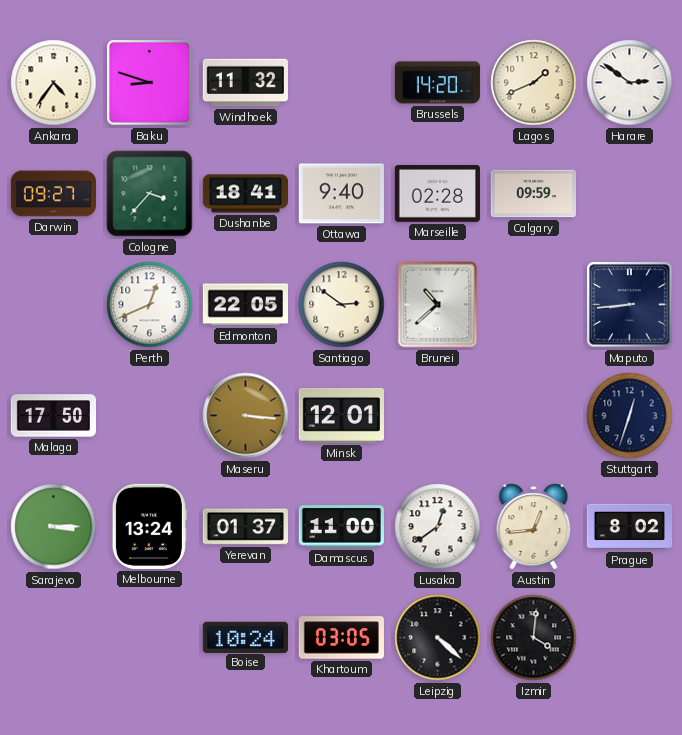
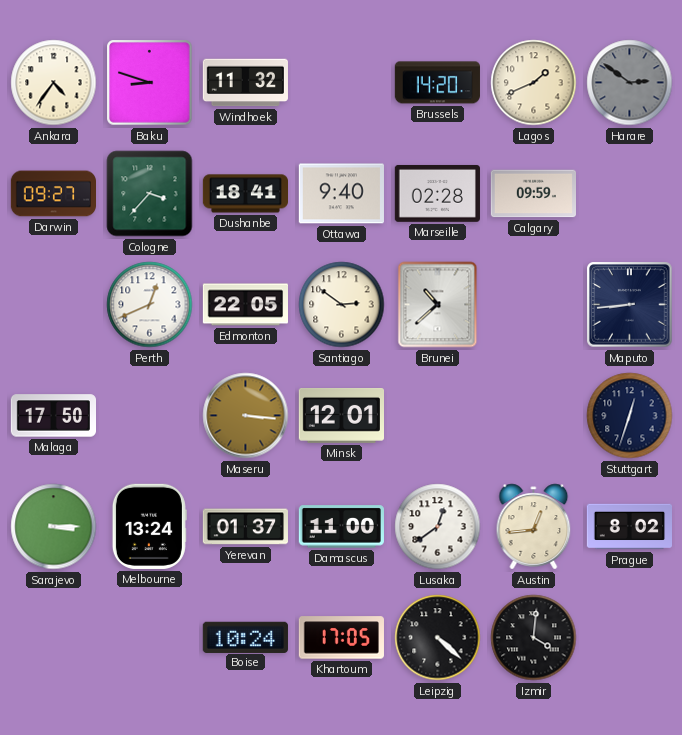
Harare dial: white -> grey
Khartoum: 03:05 -> 17:05
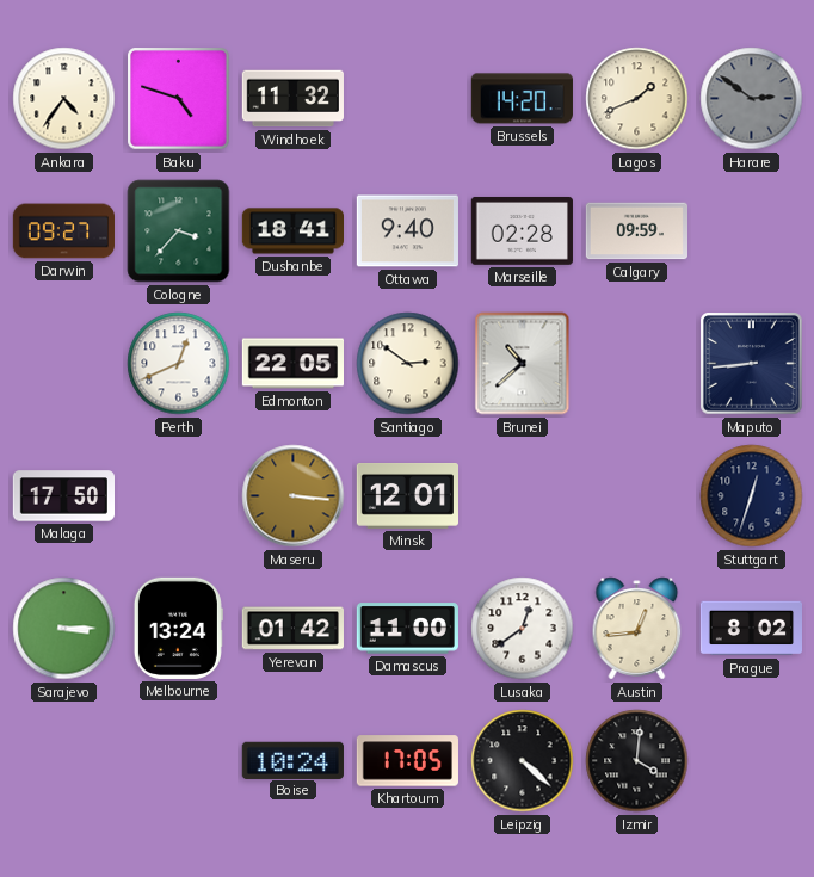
Baku: 8:48 -> 4:48
Yerevan: 01:37 -> 01:42
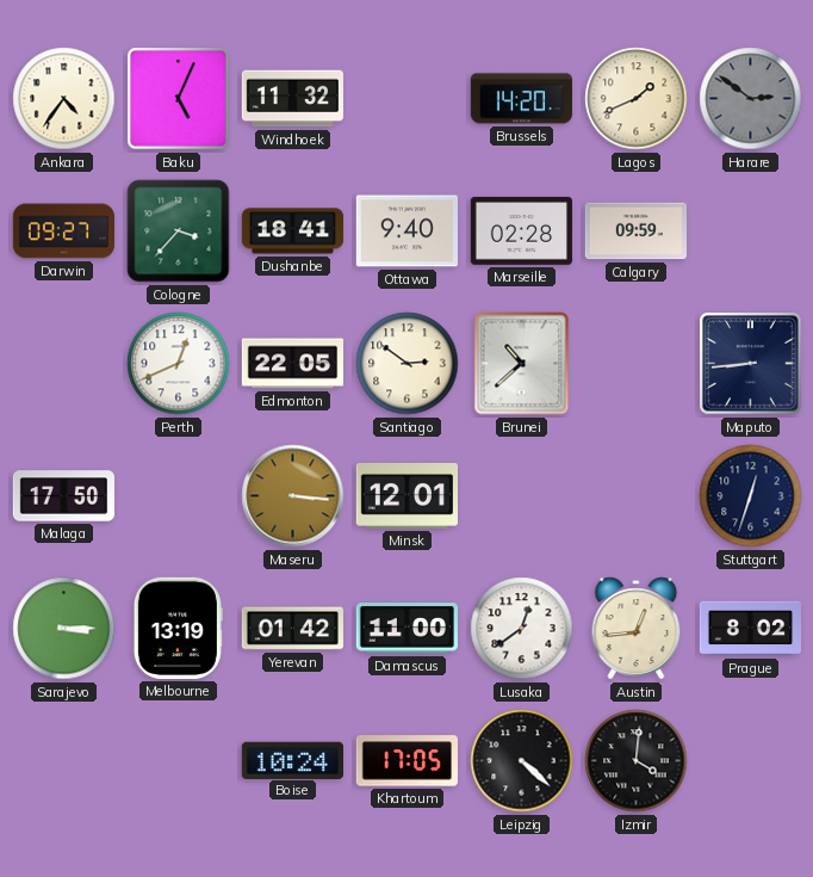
Baku: 4:48 -> 5:04
Melbourne: 13:24 -> 13:19
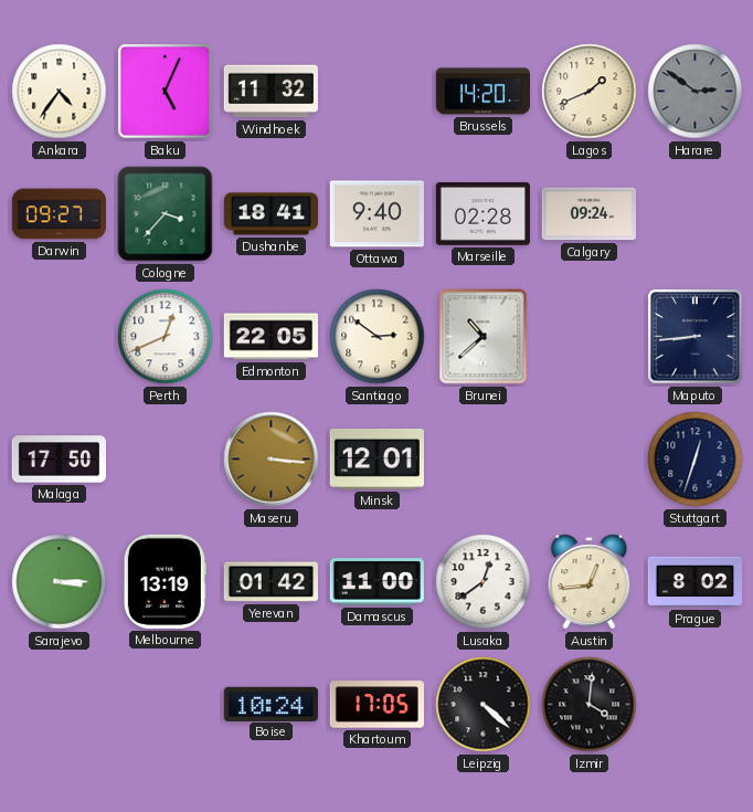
Calgary: 09:59 -> 09:24
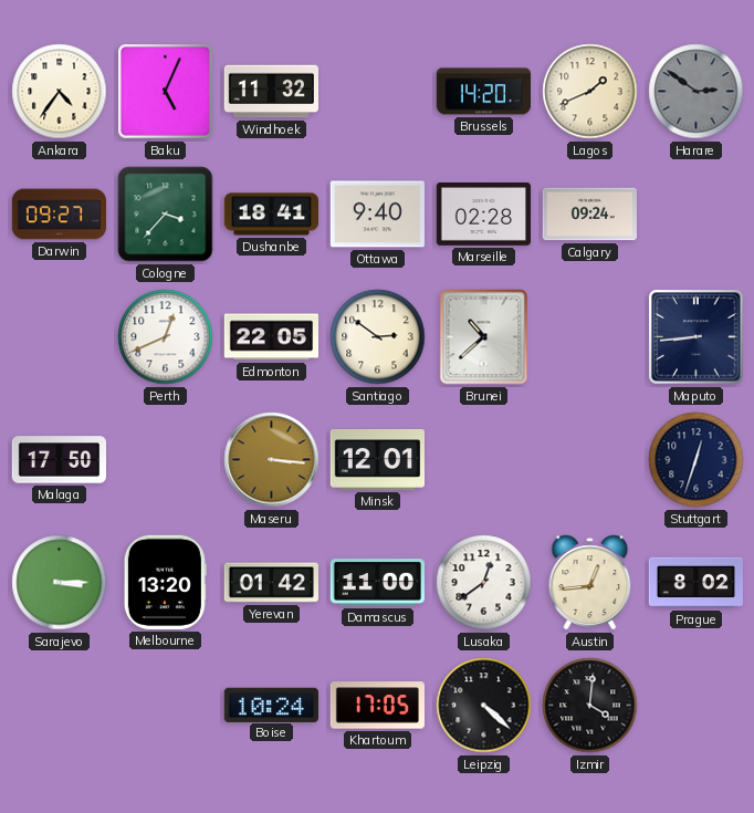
Melbourne: 13:19 -> 13:20
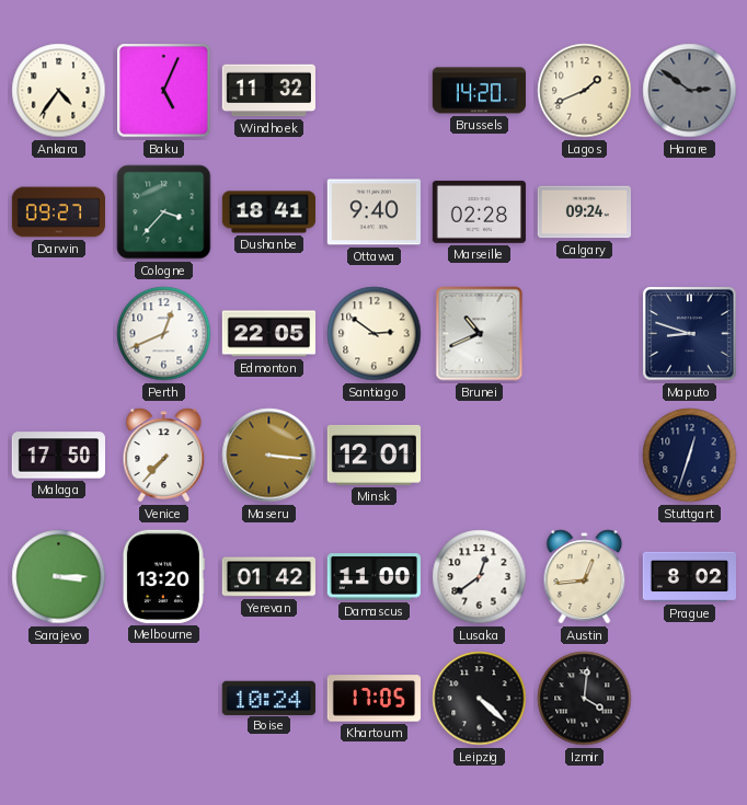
Brunei: 10:38 -> 10:41
Maputo: 8:44 -> 8:48
Venice: none -> 7:37
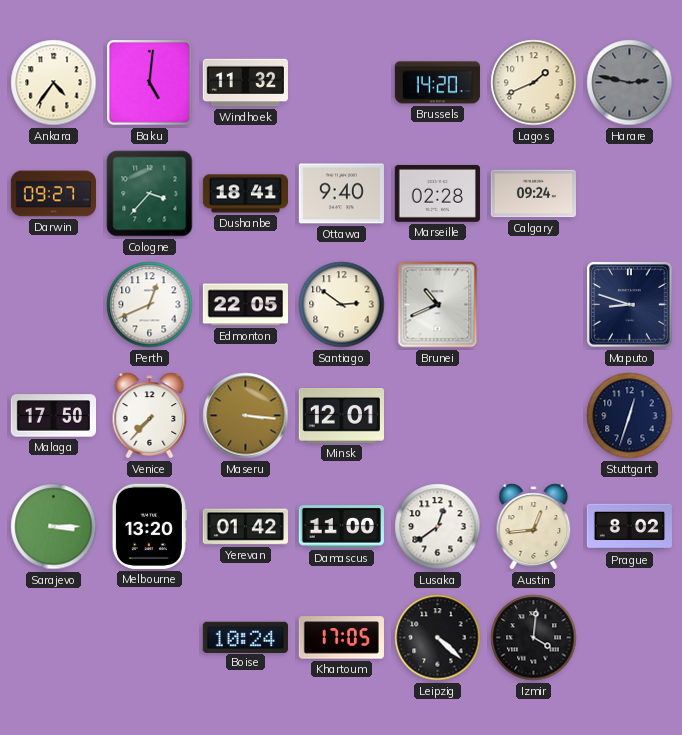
Baku: 5:04 -> 5:01
Harare: 2:51 -> 2:47
